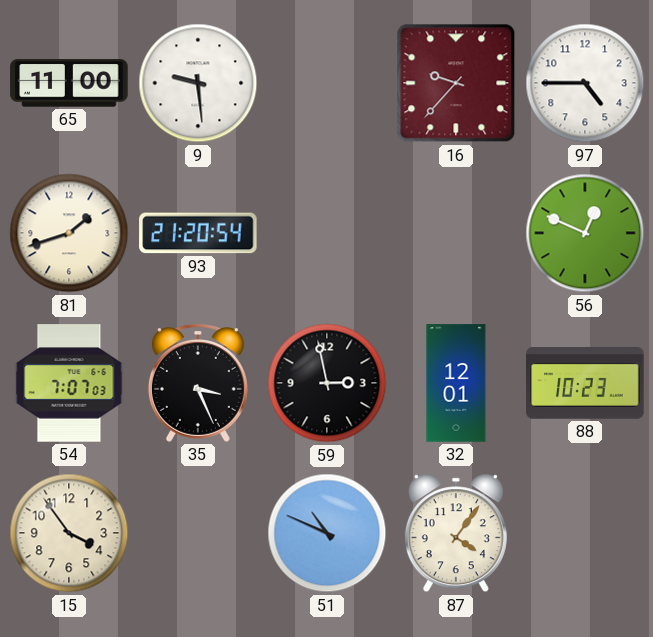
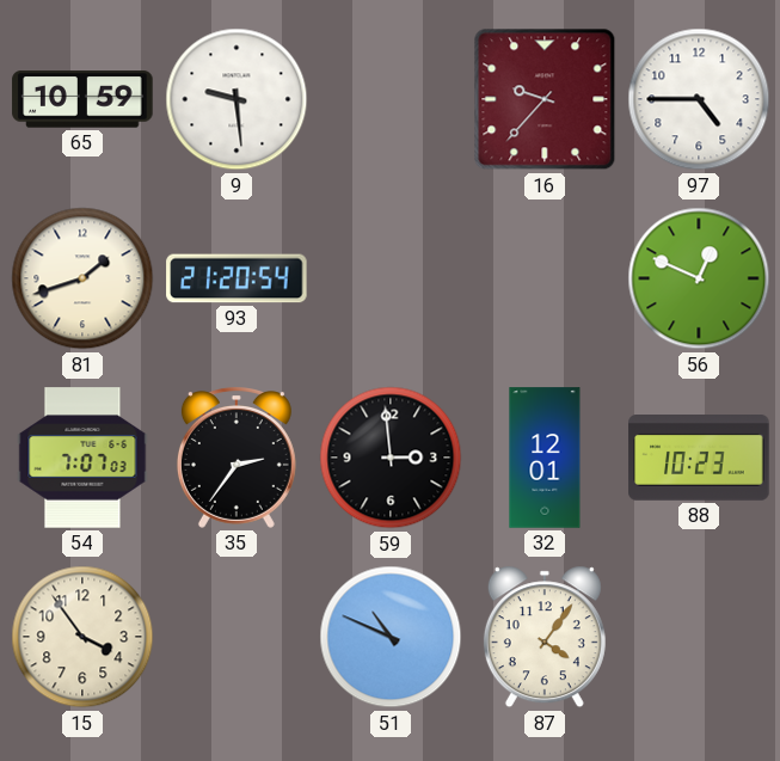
65: 11:00 -> 10:59
35: 3:26 -> 2:36
59: 2:58 -> 2:59
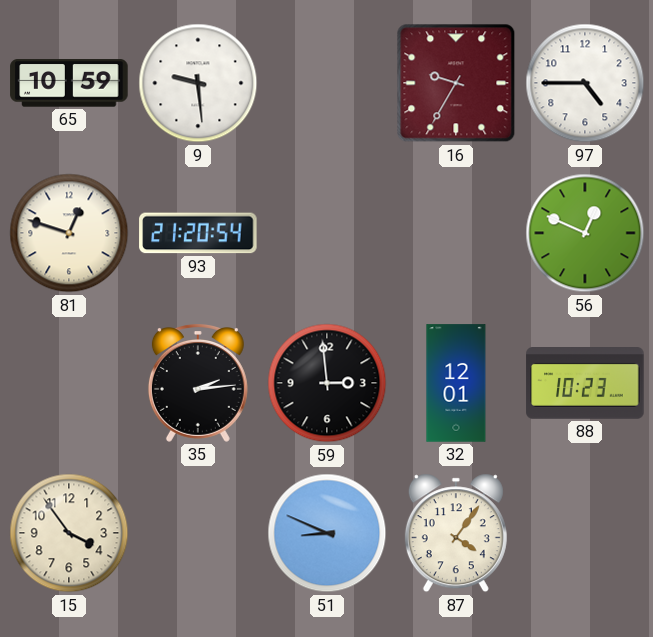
16: 9:37 -> 9:35
81: 1:42 -> 12:48
54: 7:07 -> none
35: 2:36 -> 2:14
51: 10:49 -> 8:49
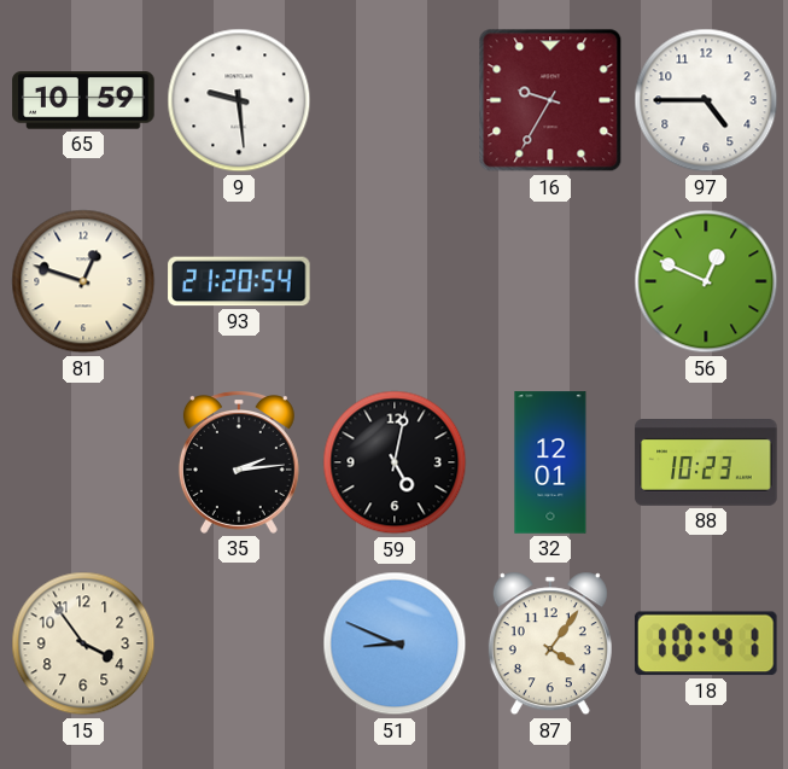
59: 2:59 -> 5:02
18: none -> 10:41
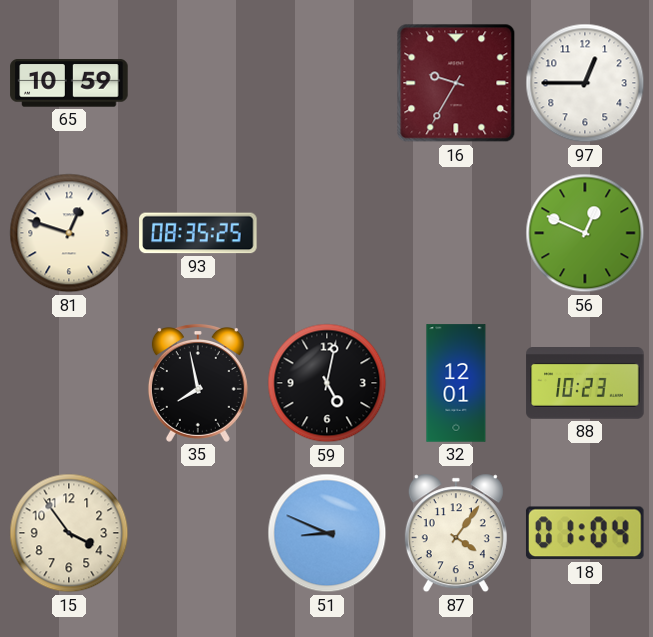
9: 9:29 -> none
97: 4:45 -> 12:45
93: 21:20 -> 08:35
35: 2:14 -> 7:58
18: 10:41 -> 01:04
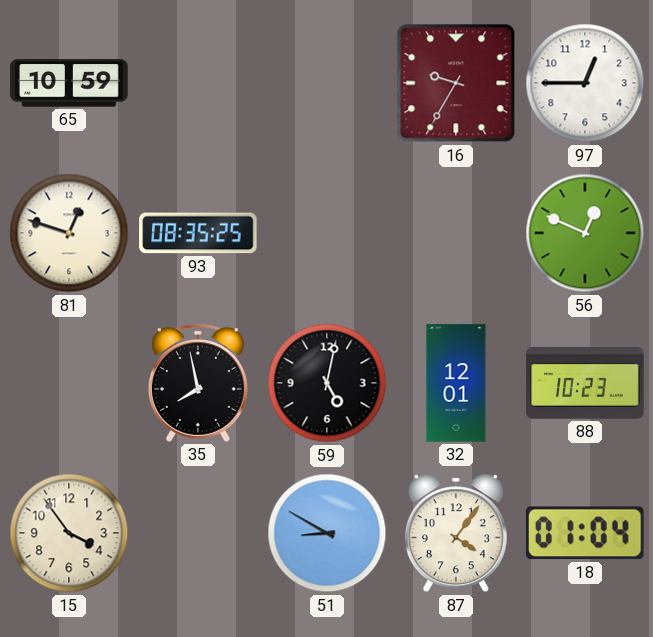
51: 8:49 -> 8:50
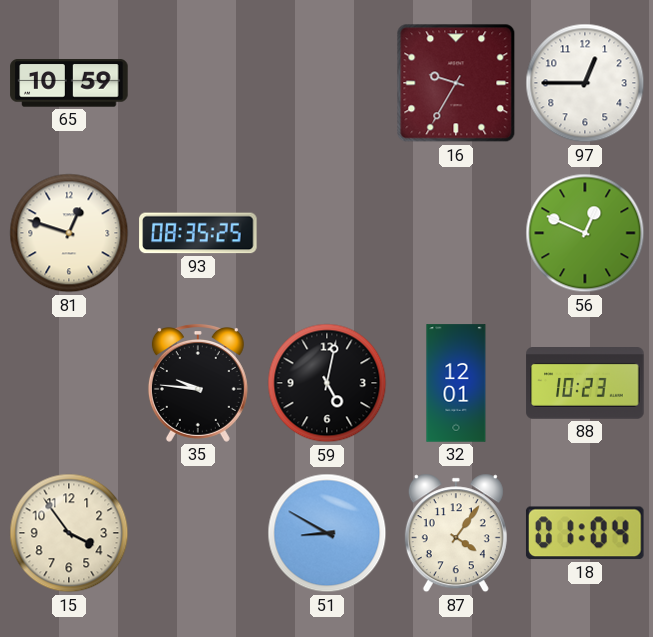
35: 7:58 -> 9:46
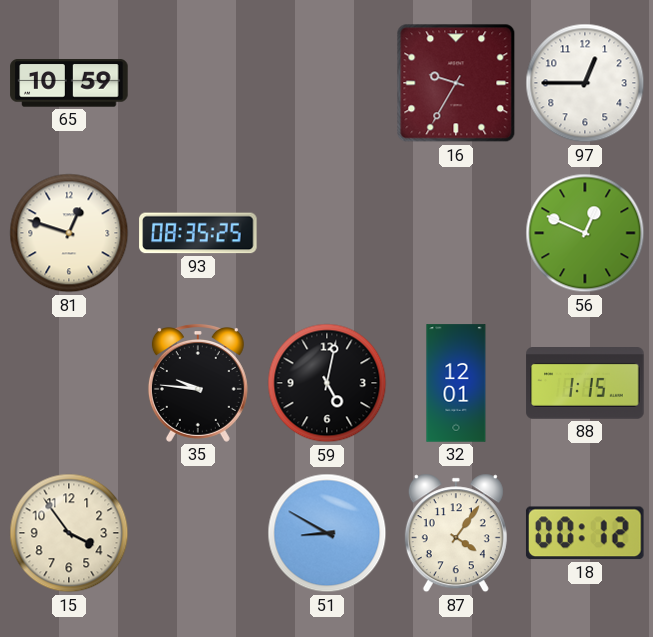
88: 10:23 -> 1:15
18: 01:04 -> 00:12
